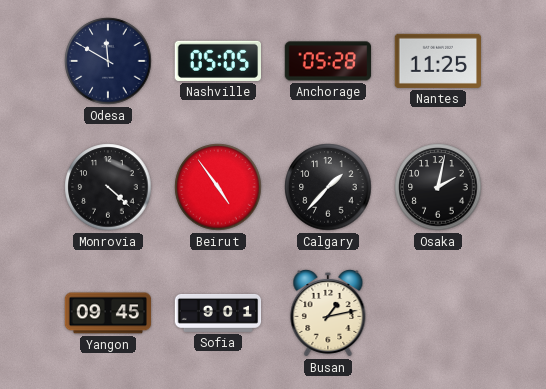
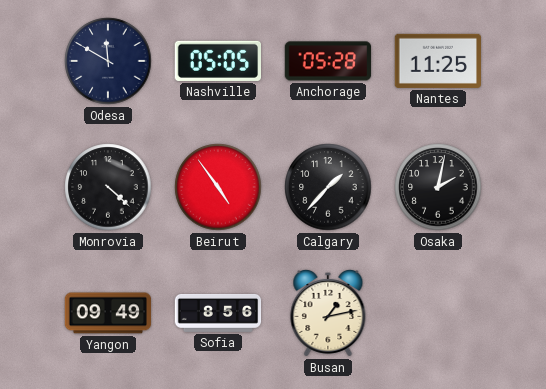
Yangon: 09:45 -> 09:49
Sofia: 9:01 -> 8:56
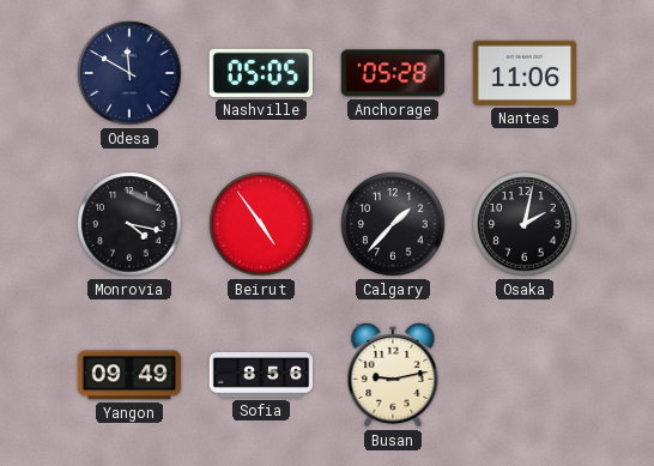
Nantes: 11:25 -> 11:06
Monrovia: 4:22 -> 4:17
Busan: 1:13 -> 9:13
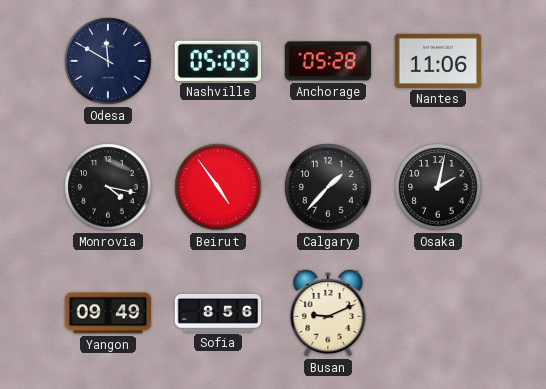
Nashville: 05:05 -> 05:09
Busan: 9:13 -> 9:11
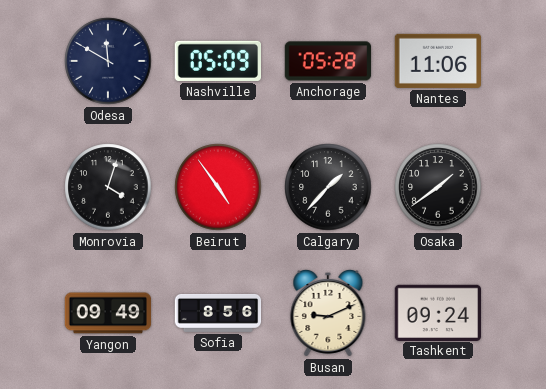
Monrovia: 4:17 -> 4:03
Osaka: 2:02 -> 1:39
Tashkent: none -> 09:24
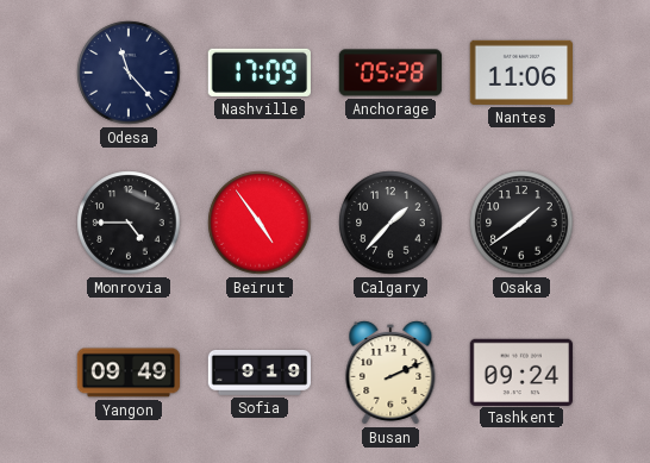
Odesa: 11:50 -> 11:23
Nashville: 05:09 -> 17:09
Monrovia: 4:03 -> 4:45
Sofia: 8:56 -> 9:19
Busan: 9:11 -> 2:11
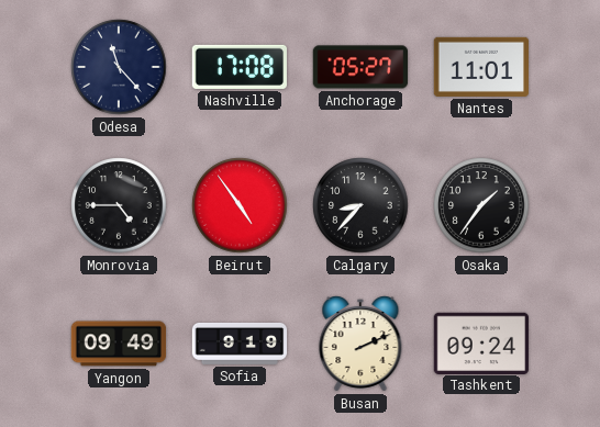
Nashville: 17:09 -> 17:08
Anchorage: 05:28 -> 05:27
Nantes: 11:06 -> 11:01
Calgary: 1:37 -> 8:37
Osaka: 1:39 -> 1:36
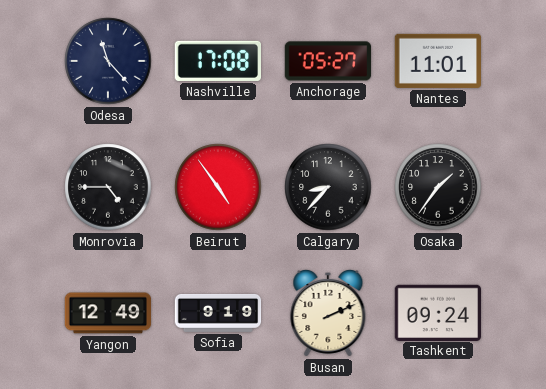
Yangon: 09:49 -> 12:49
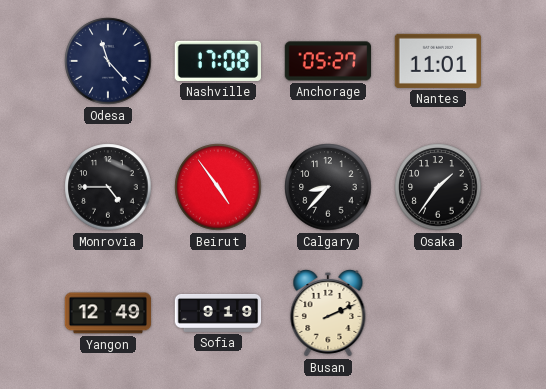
Tashkent: 09:24 -> none
